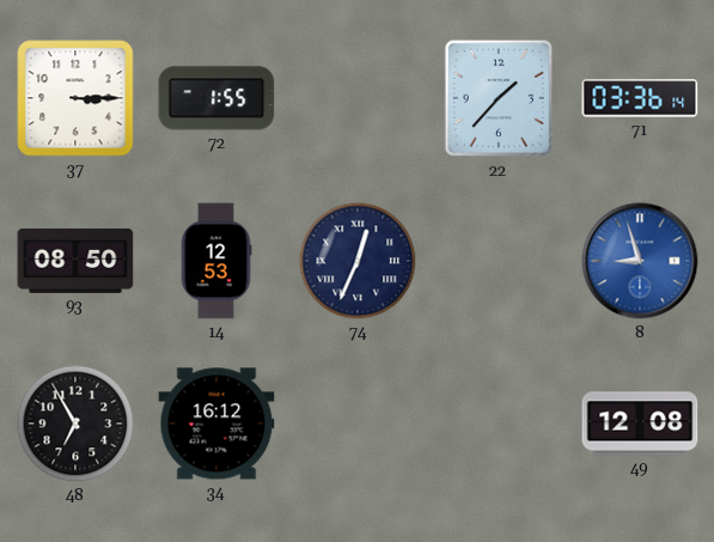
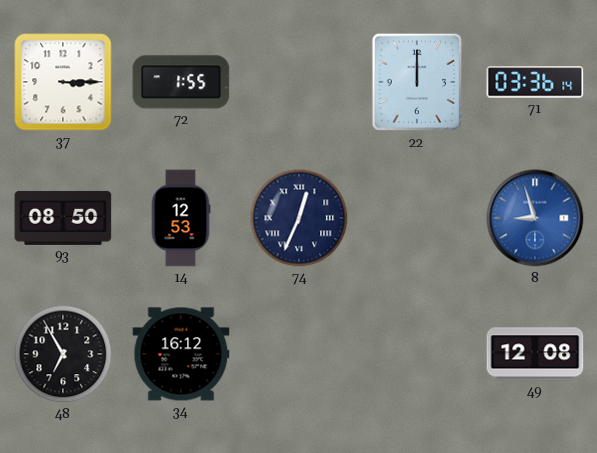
22: 1:37 -> 12:00
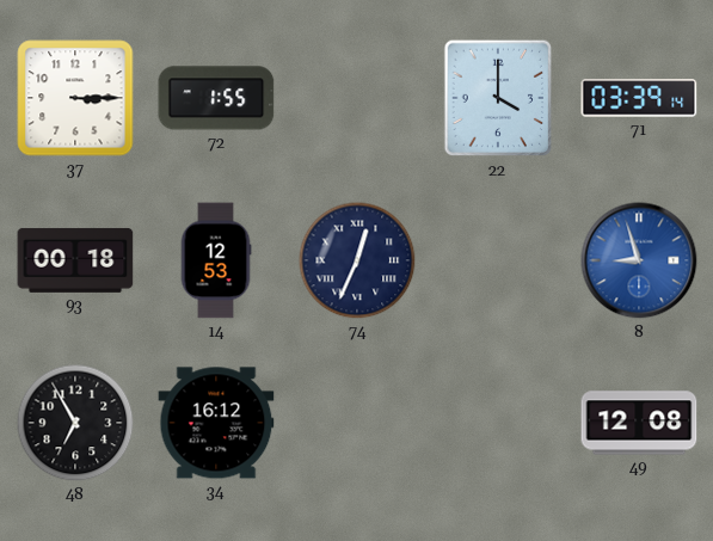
22: 12:00 -> 4:00
71: 03:36 -> 03:39
93: 08:50 -> 00:18
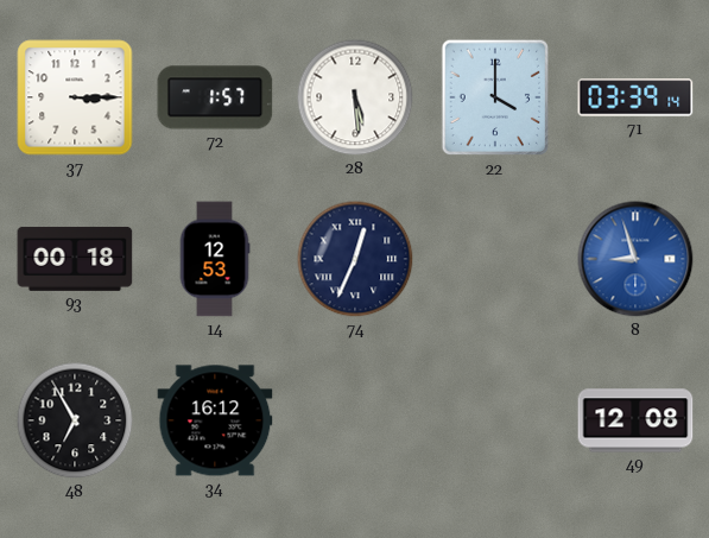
72: 1:55 -> 1:57
28: none -> 5:29
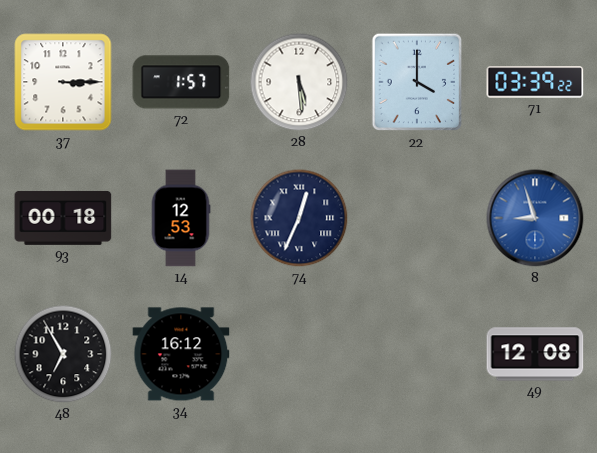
71: 03:39:14 -> 03:39:22
